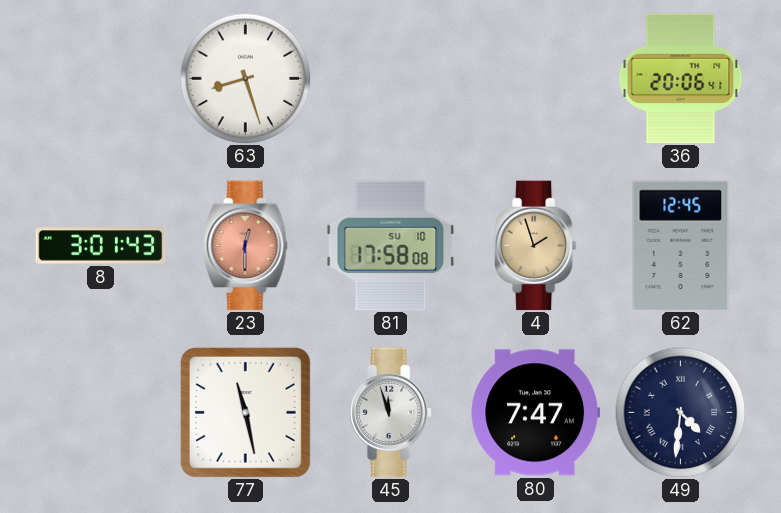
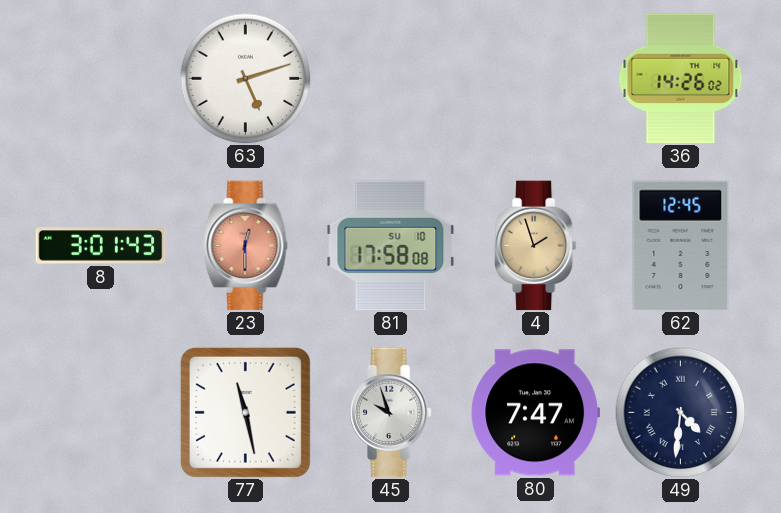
63: 8:27 -> 5:12
36: 20:06 -> 14:26
45: 11:57 -> 9:57
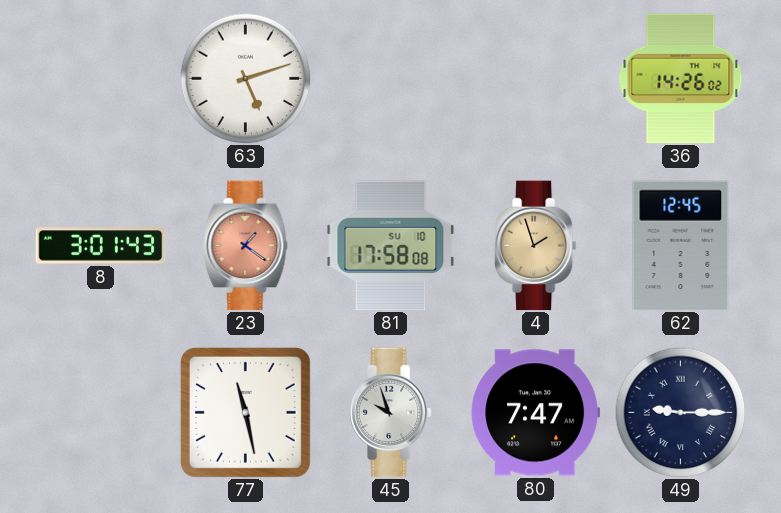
23: 12:30 -> 1:21
49: 4:31 -> 9:15
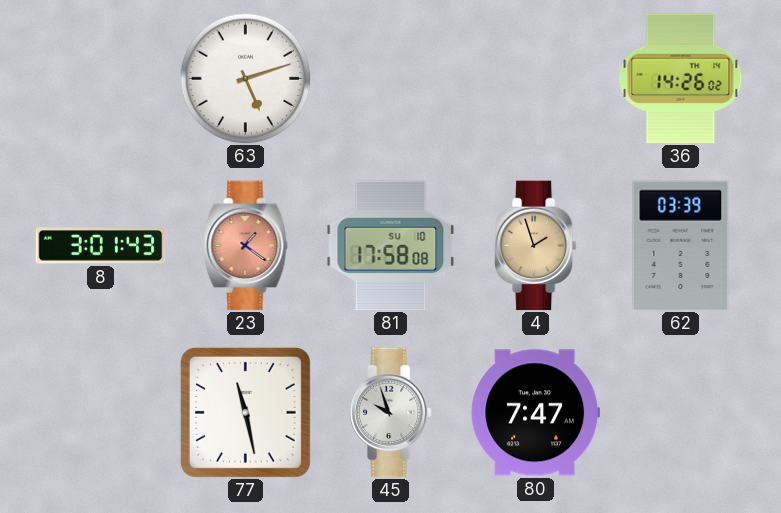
62: 12:45 -> 03:39
49: 9:15 -> none
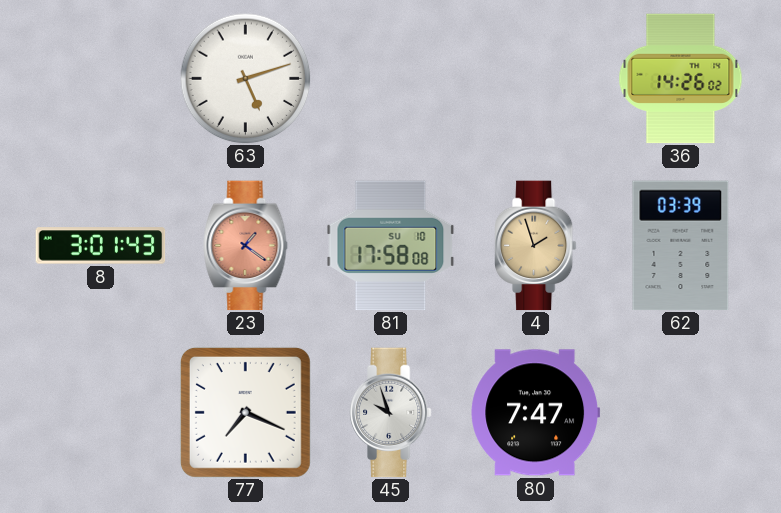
77: 11:28 -> 7:19
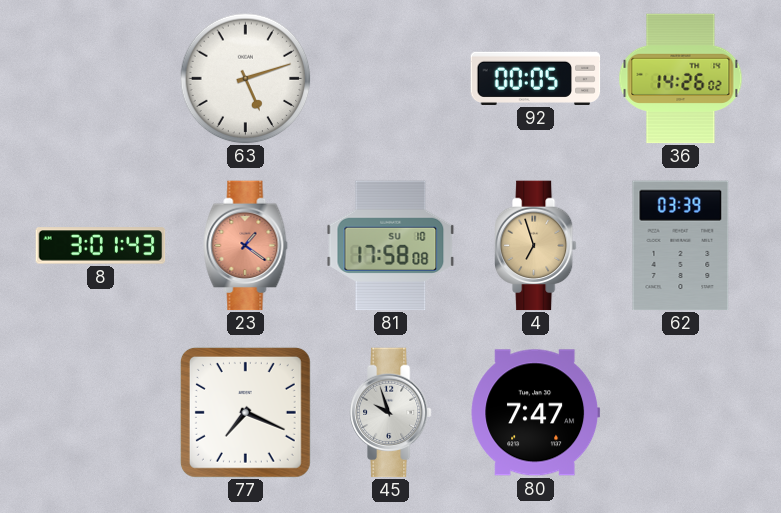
92: none -> 00:05
4: 1:57 -> 6:57
